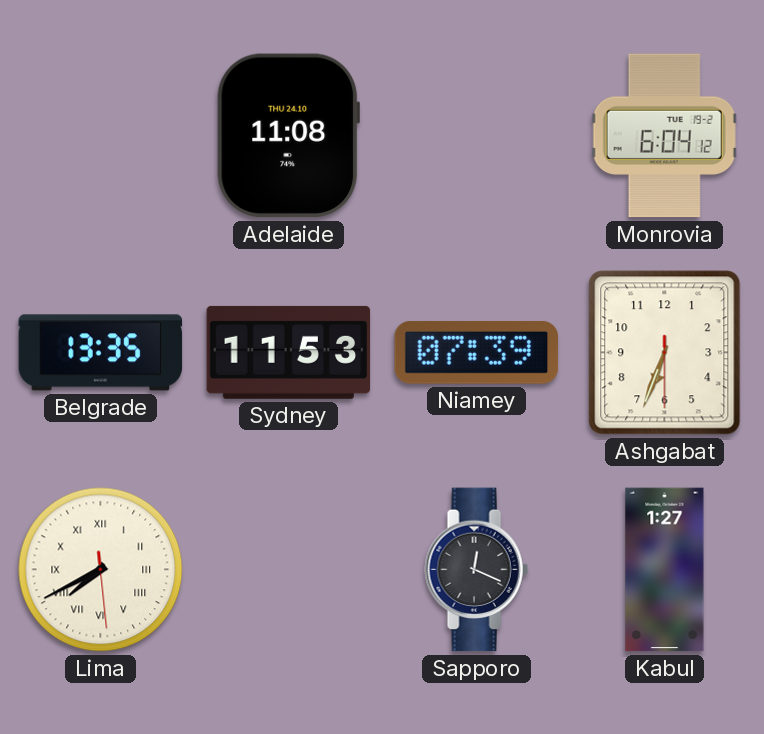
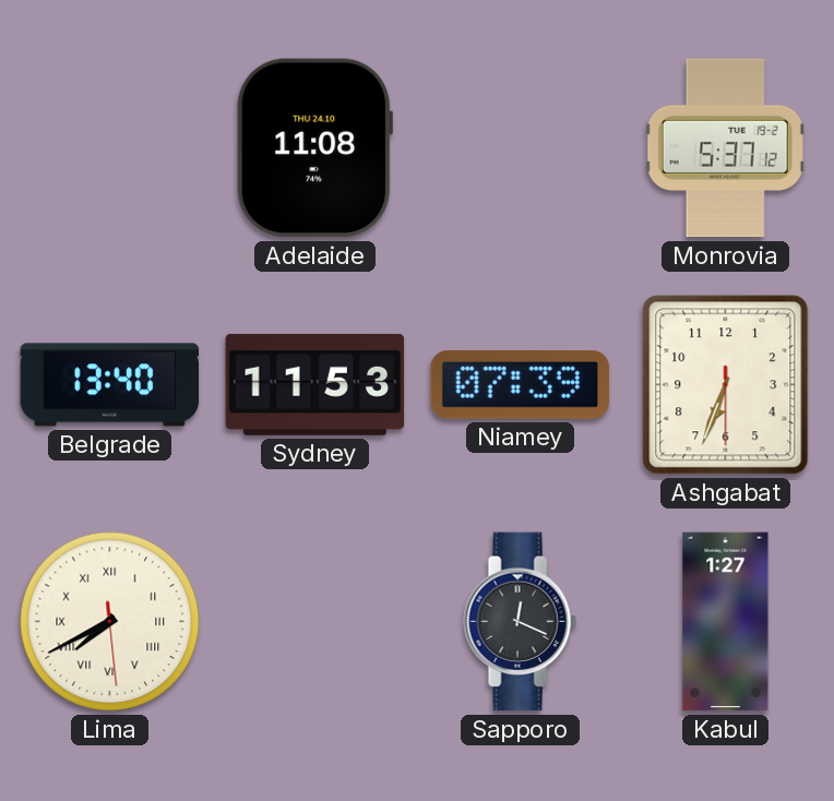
Monrovia: 6:04 -> 5:37
Belgrade: 13:35 -> 13:40
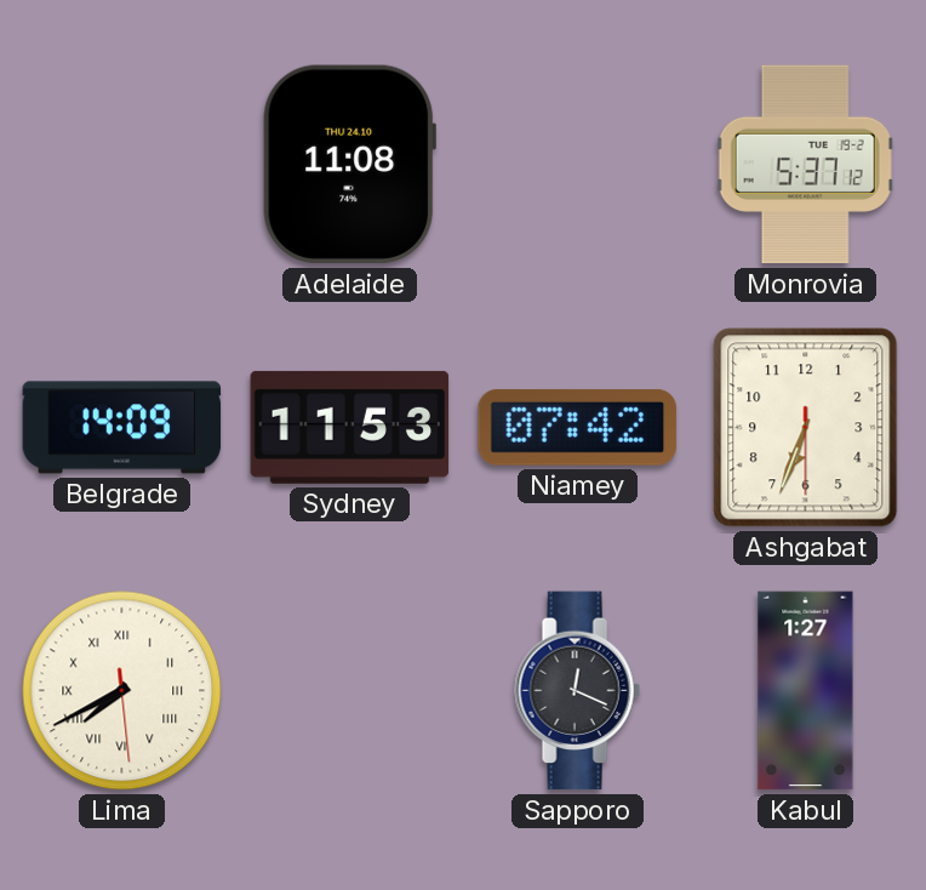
Belgrade: 13:40 -> 14:09
Niamey: 07:39 -> 07:42
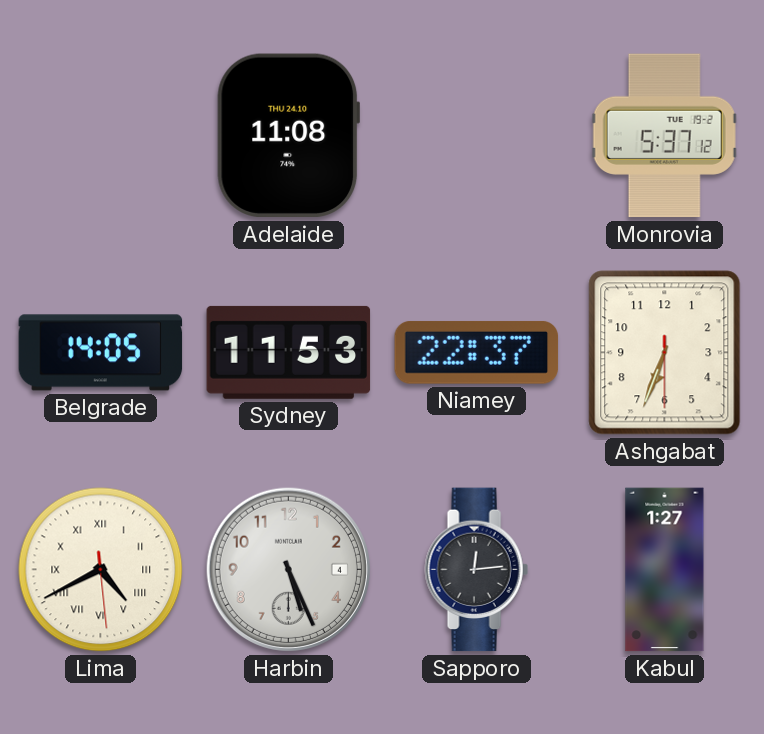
Belgrade: 14:09 -> 14:05
Niamey: 07:42 -> 22:37
Lima: 7:40 -> 4:40
Harbin: none -> 5:26
Sapporo: 12:19 -> 12:14
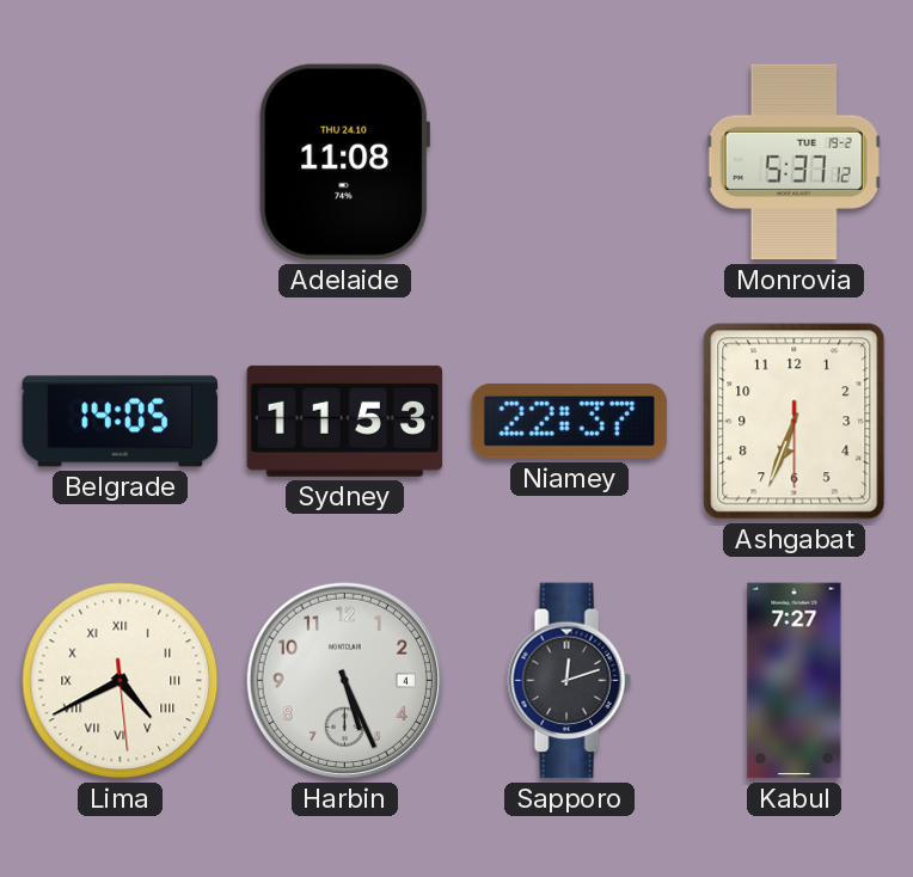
Sapporo: 12:14 -> 12:12
Kabul: 1:27 -> 7:27
